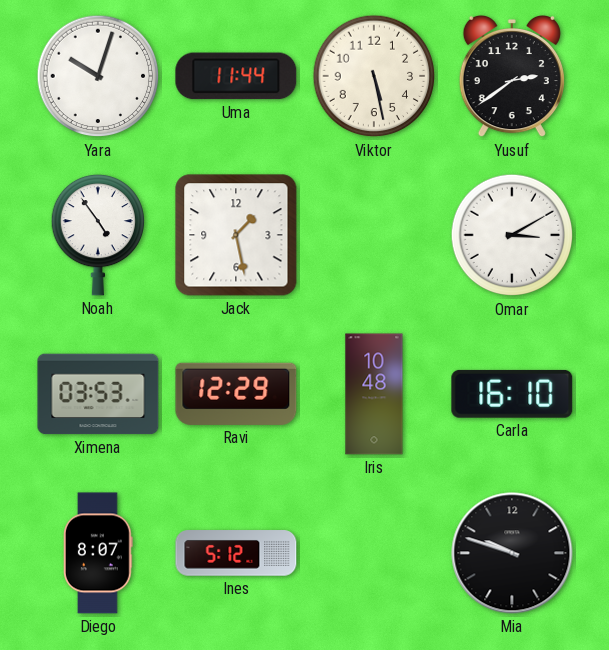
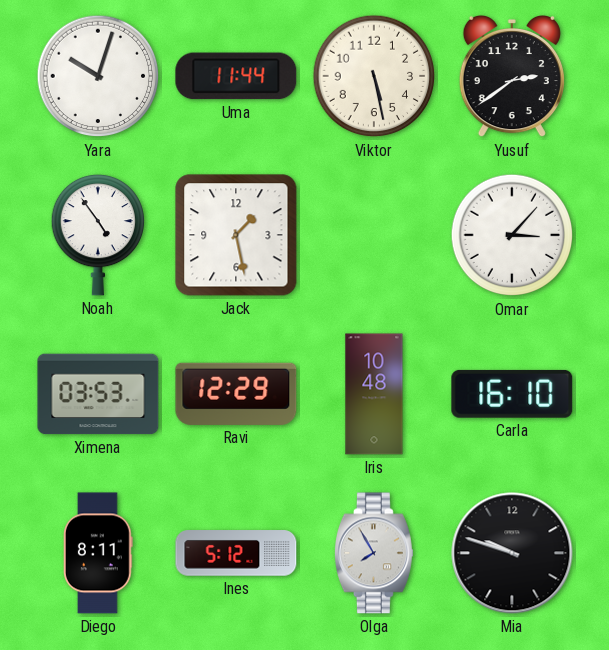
Omar: 3:10 -> 3:07
Diego: 8:07 -> 8:11
Olga: none -> 7:55
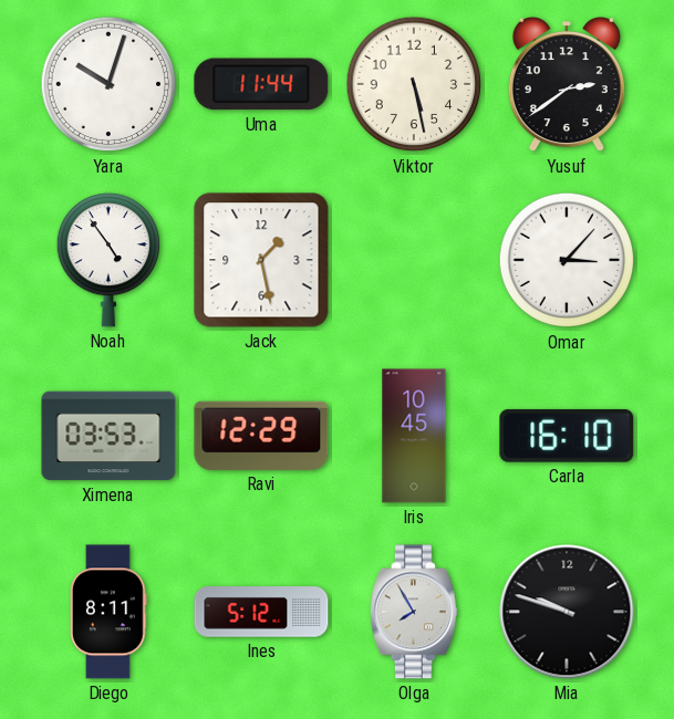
Iris: 10:48 -> 10:45
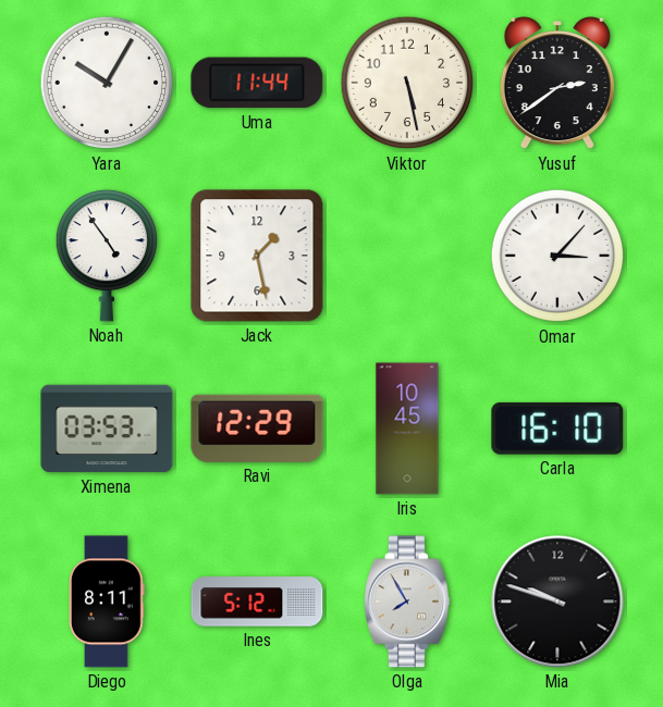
Yara: 10:03 -> 10:05
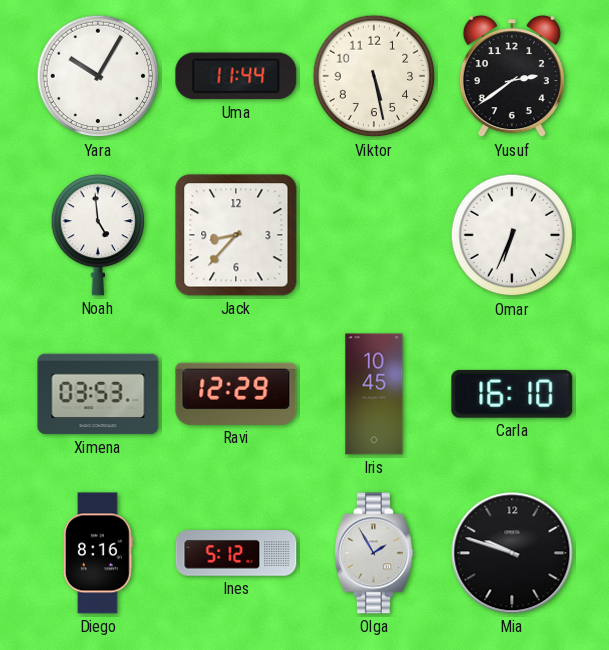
Noah: 4:54 -> 4:59
Jack: 1:28 -> 8:37
Omar: 3:07 -> 6:34
Diego: 8:11 -> 8:16
Olga: 7:55 -> 1:55
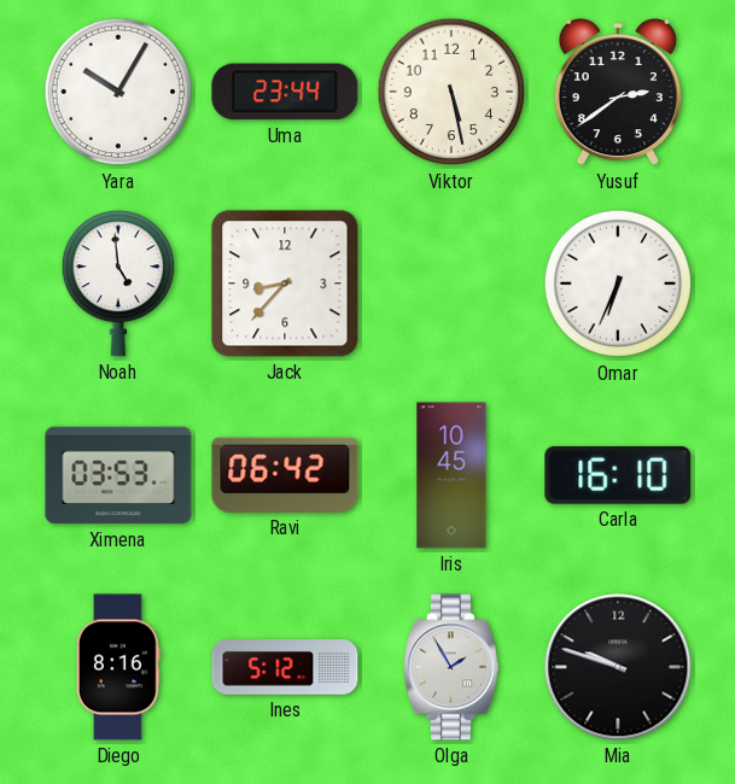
Uma: 11:44 -> 23:44
Ravi: 12:29 -> 06:42
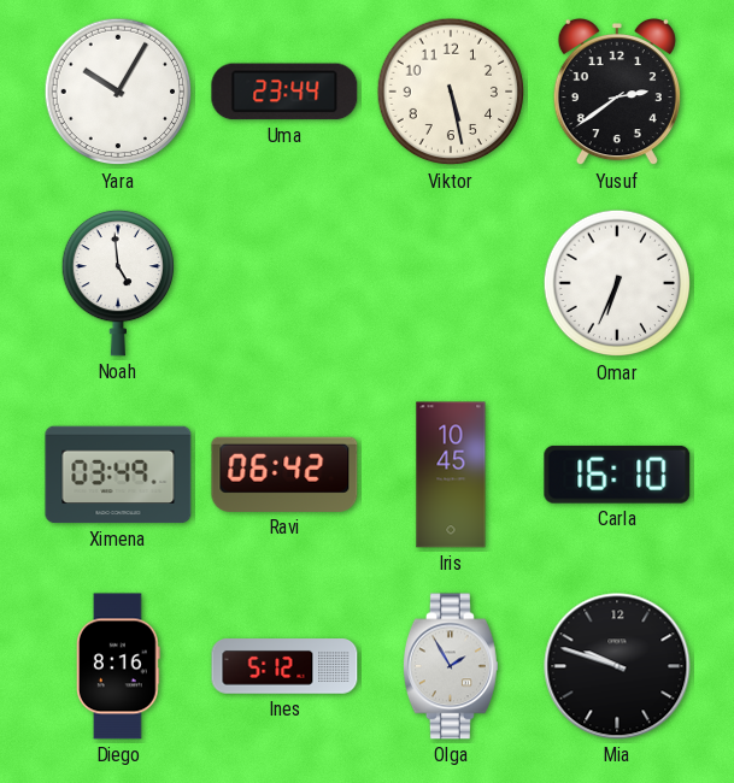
Jack: 8:37 -> none
Ximena: 03:53 -> 03:49
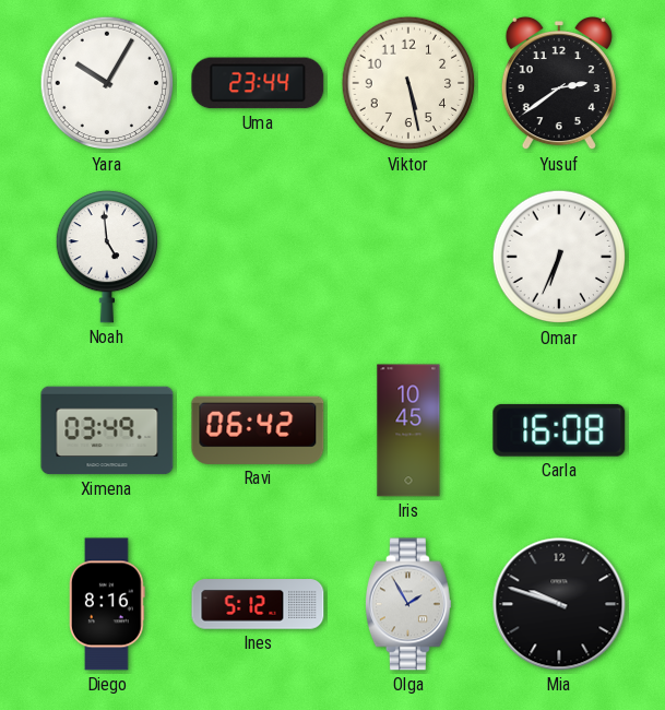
Carla: 16:10 -> 16:08
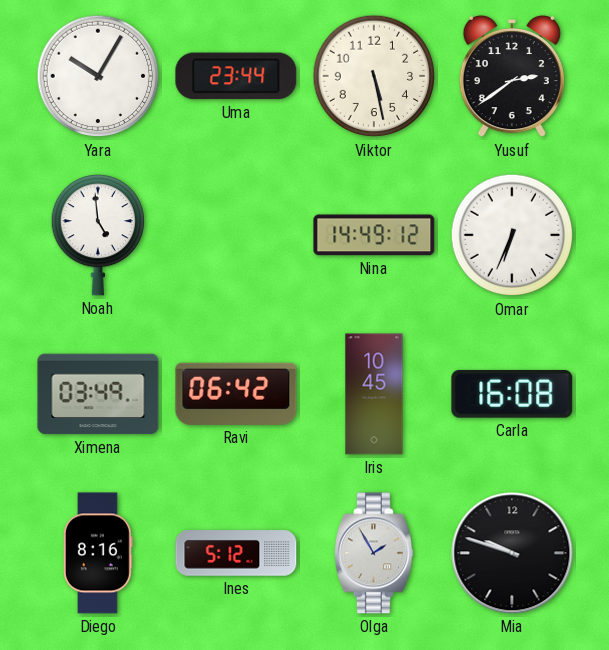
Nina: none -> 14:49
